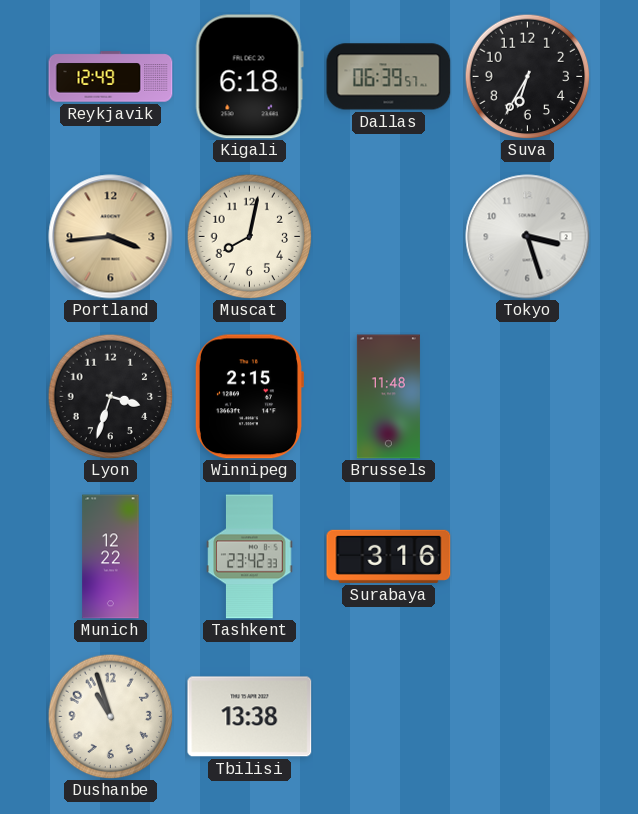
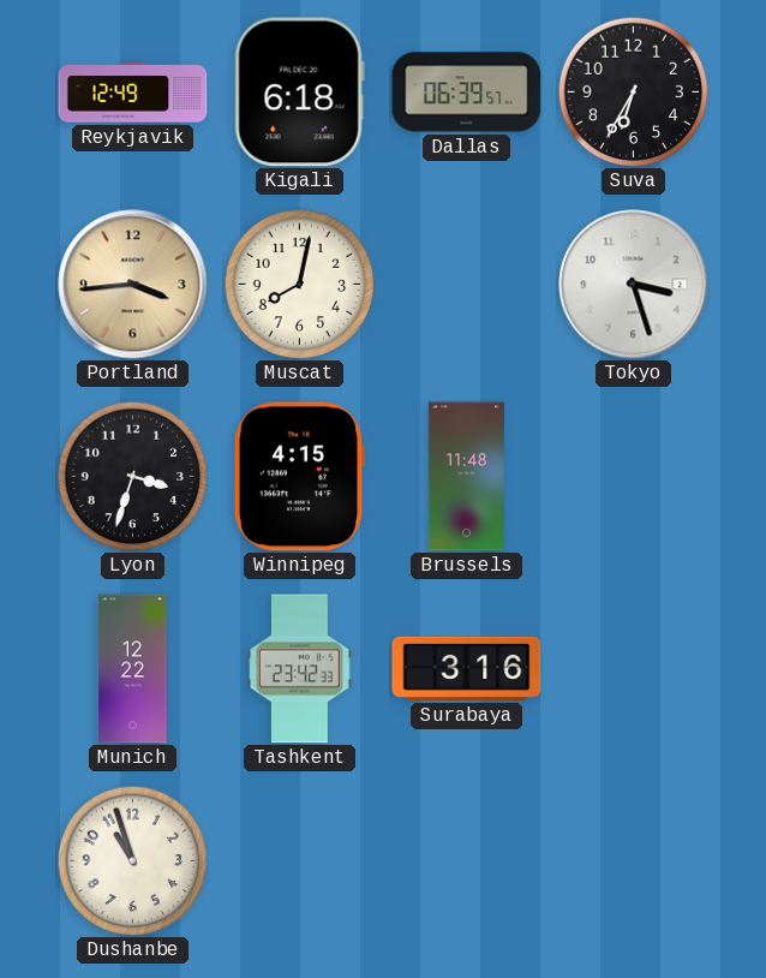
Winnipeg: 2:15 -> 4:15
Tbilisi: 13:38 -> none
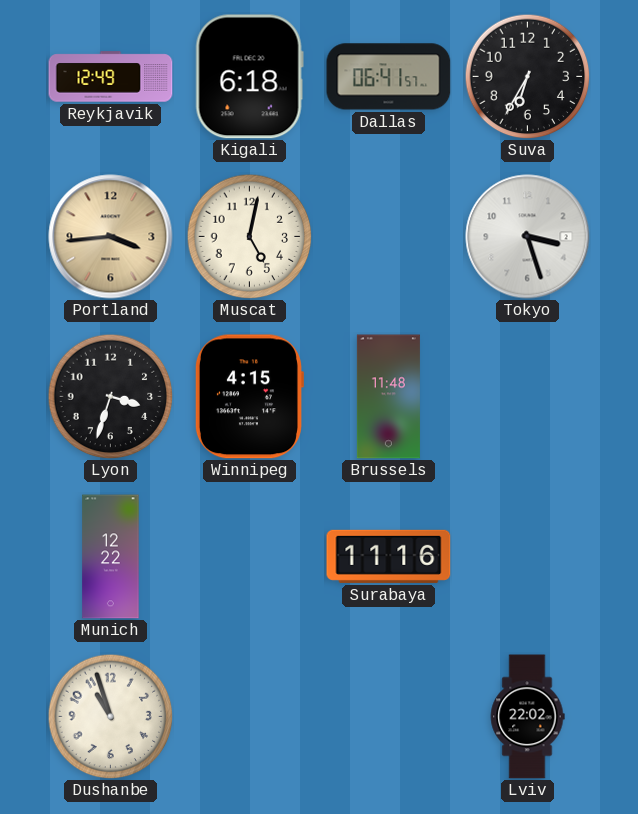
Dallas: 06:39 -> 06:41
Muscat: 8:02 -> 5:02
Tashkent: 23:42 -> none
Surabaya: 3:16 -> 11:16
Lviv: none -> 22:02
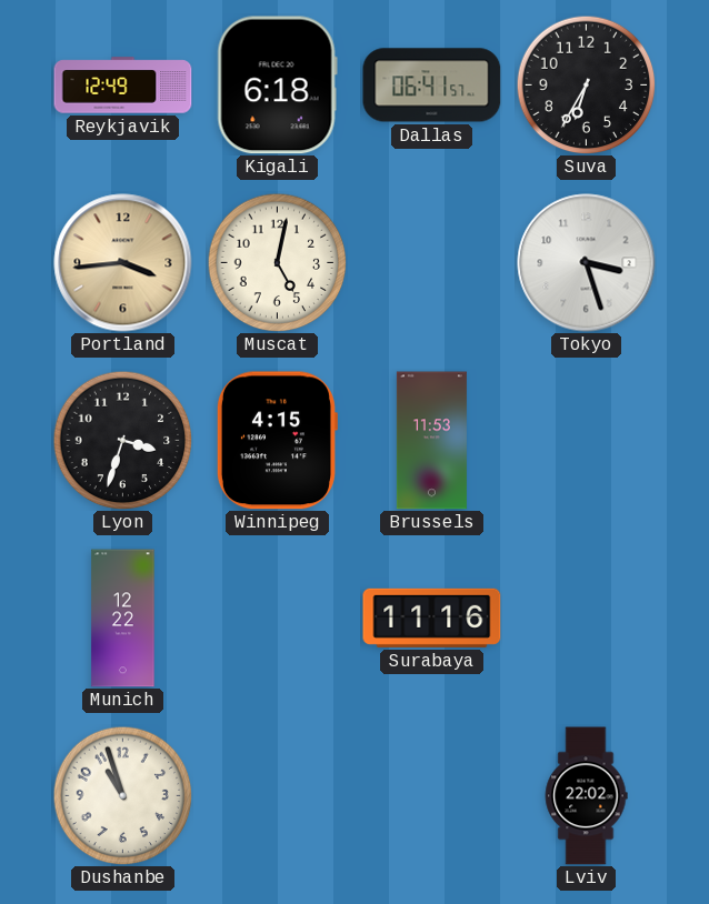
Brussels: 11:48 -> 11:53
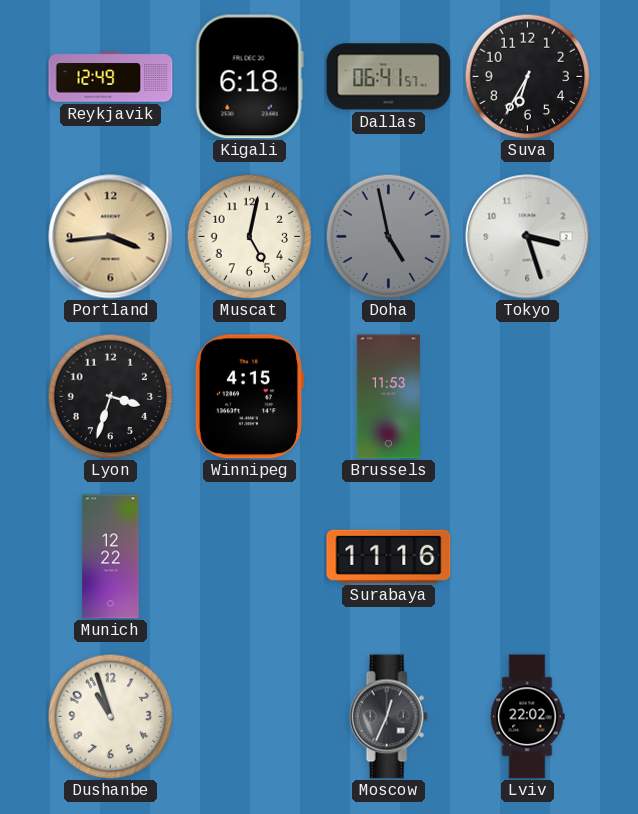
Doha: none -> 4:58
Moscow: none -> 12:34
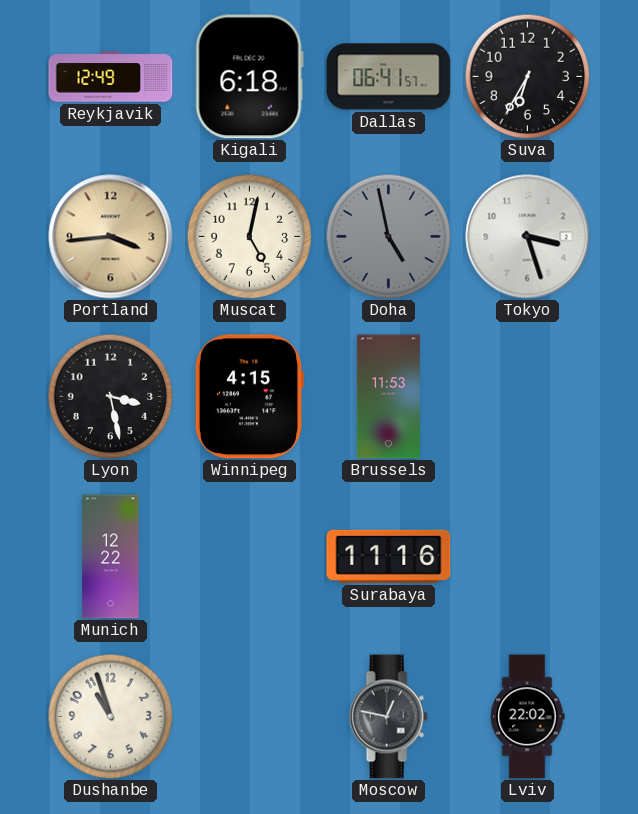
Lyon: 3:33 -> 3:28
Moscow: 12:34 -> 12:47
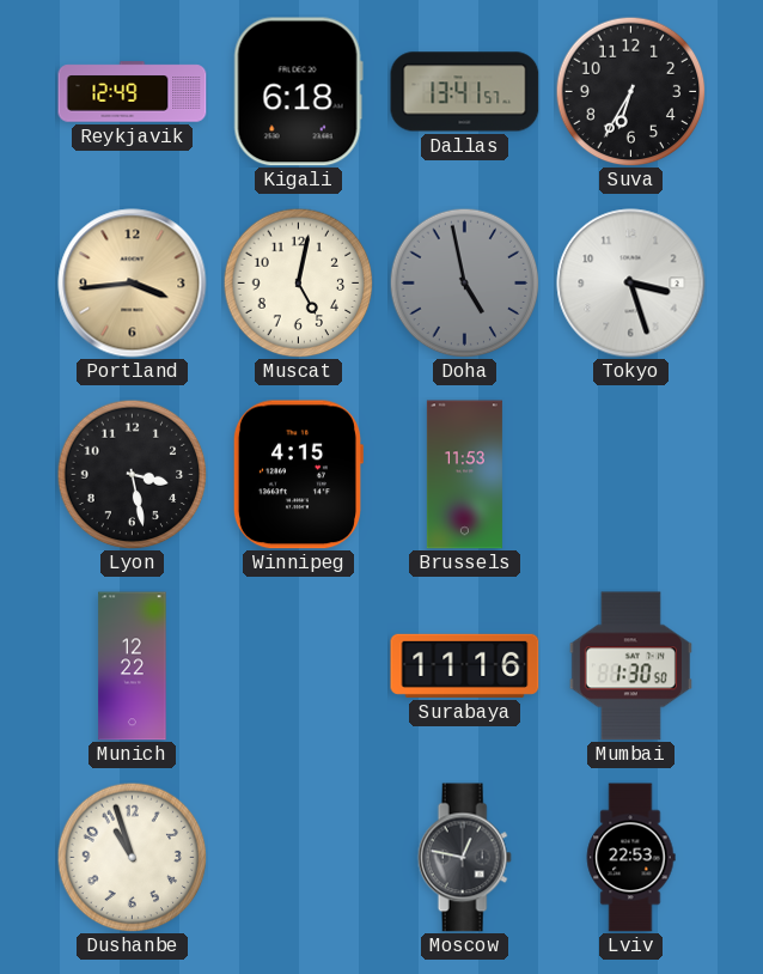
Dallas: 06:41 -> 13:41
Mumbai: none -> 1:30
Lviv: 22:02 -> 22:53
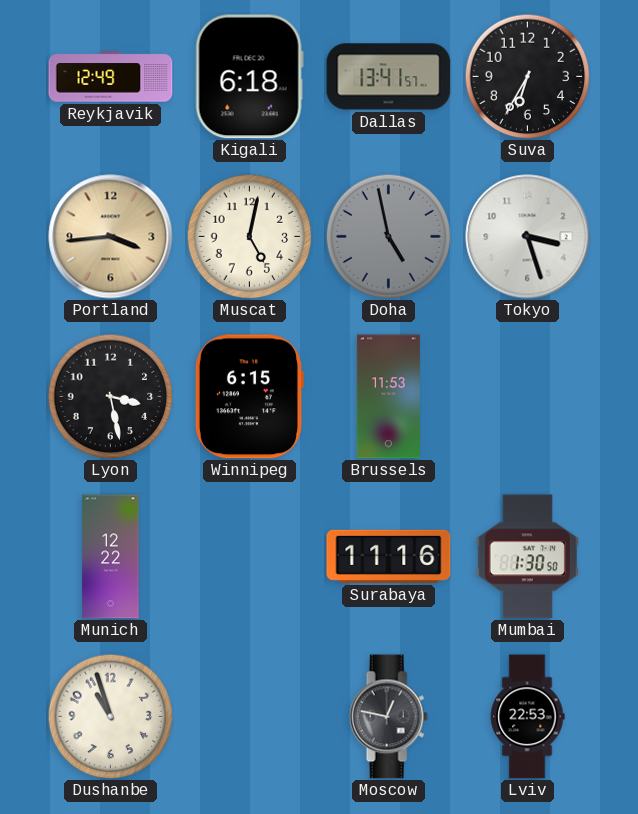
Winnipeg: 4:15 -> 6:15
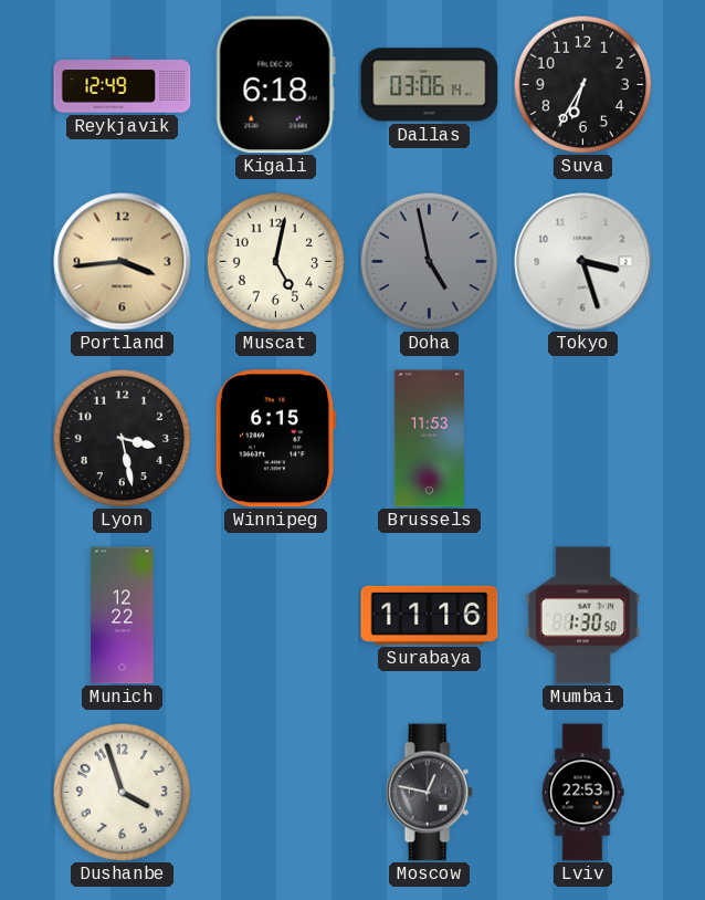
Dallas: 13:41 -> 03:06
Dushanbe: 10:57 -> 3:57
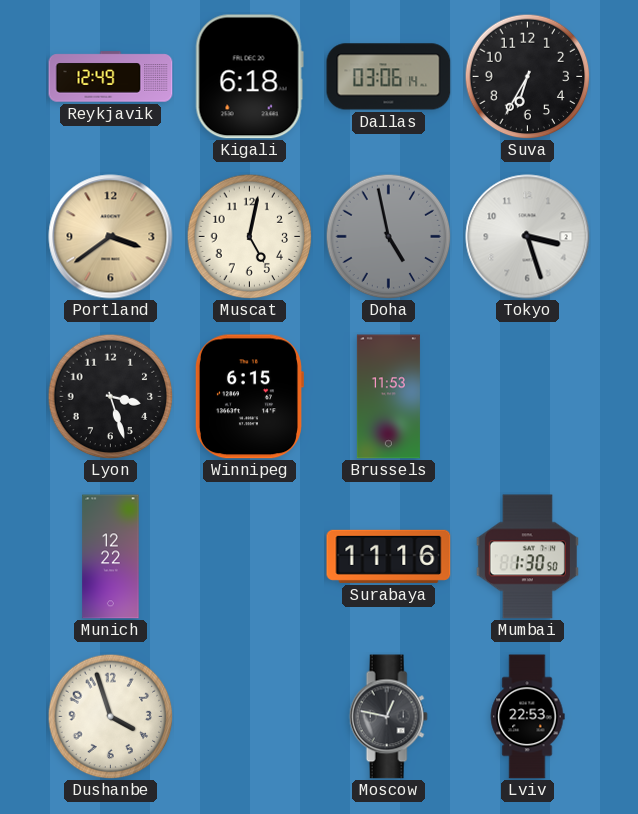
Portland: 3:44 -> 3:39
Lyon: 3:28 -> 3:27
